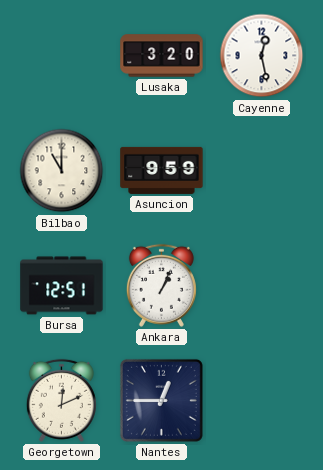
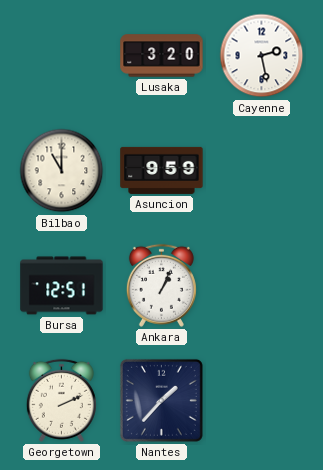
Cayenne: 12:28 -> 2:28
Georgetown: 12:11 -> 2:11
Nantes: 12:45 -> 1:37
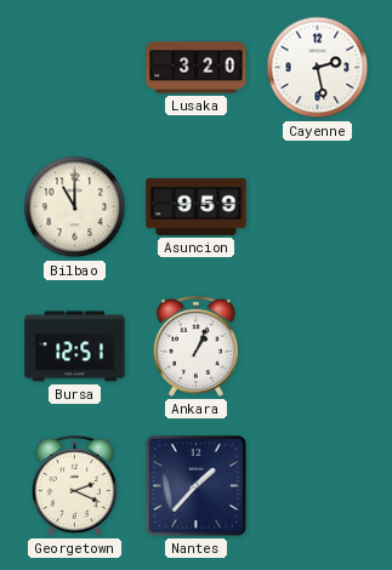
Georgetown: 2:11 -> 2:19
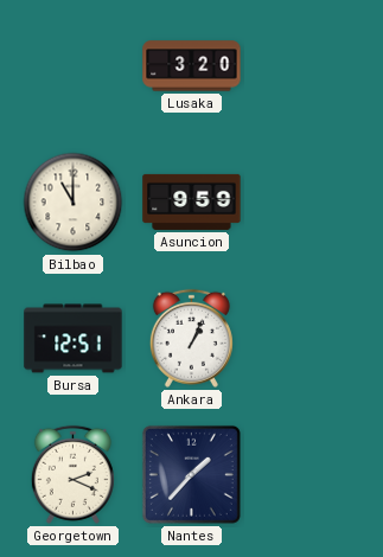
Cayenne: 2:28 -> none
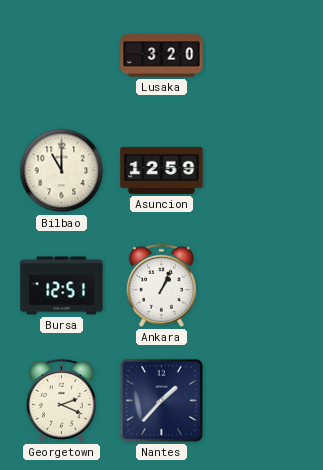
Asuncion: 9:59 -> 12:59
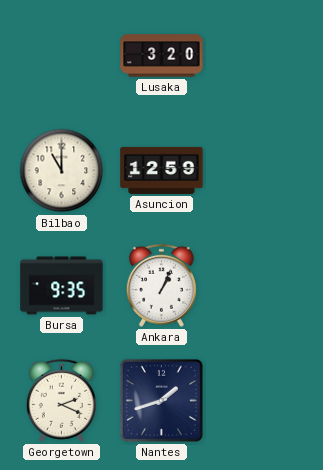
Bursa: 12:51 -> 9:35
Nantes: 1:37 -> 1:42
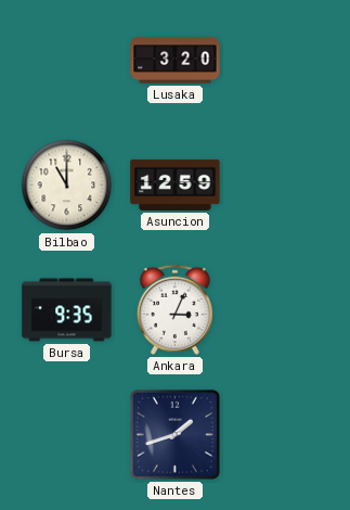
Ankara: 1:04 -> 3:04
Georgetown: 2:19 -> none
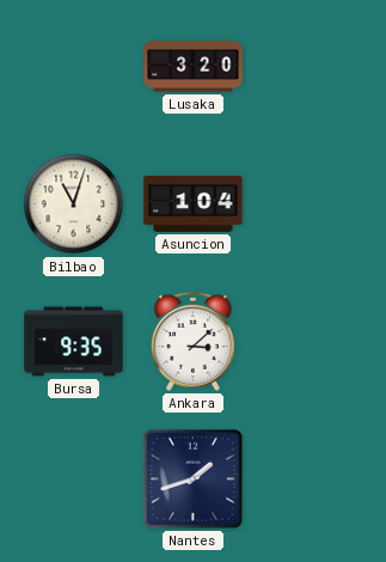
Bilbao: 11:00 -> 11:03
Asuncion: 12:59 -> 1:04
Ankara: 3:04 -> 3:08
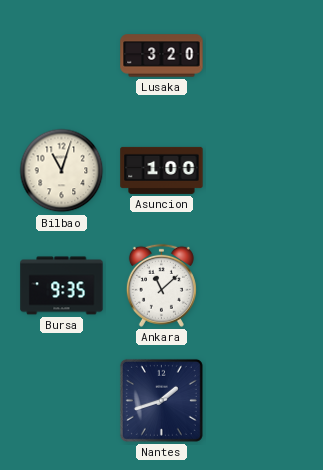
Asuncion: 1:04 -> 1:00
Ankara: 3:08 -> 11:08
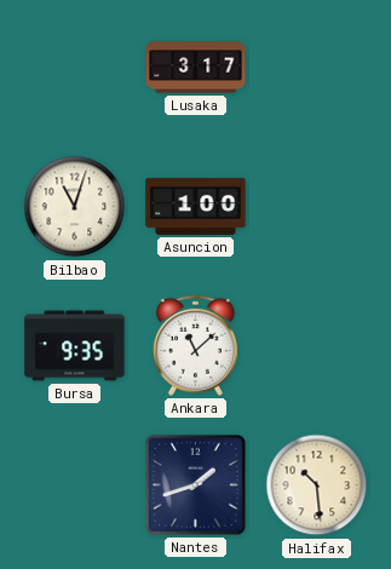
Lusaka: 3:20 -> 3:17
Halifax: none -> 10:29
